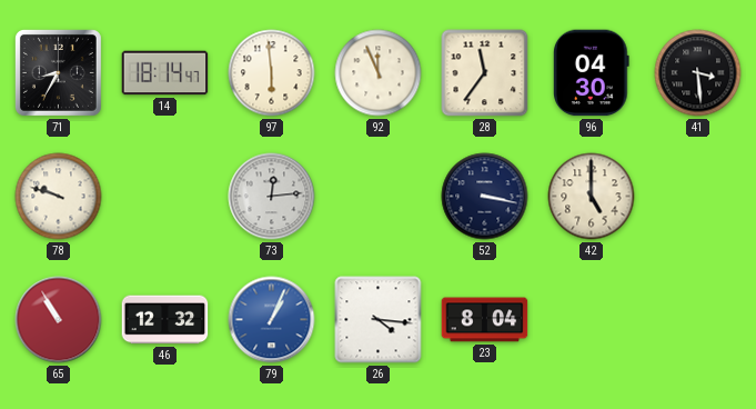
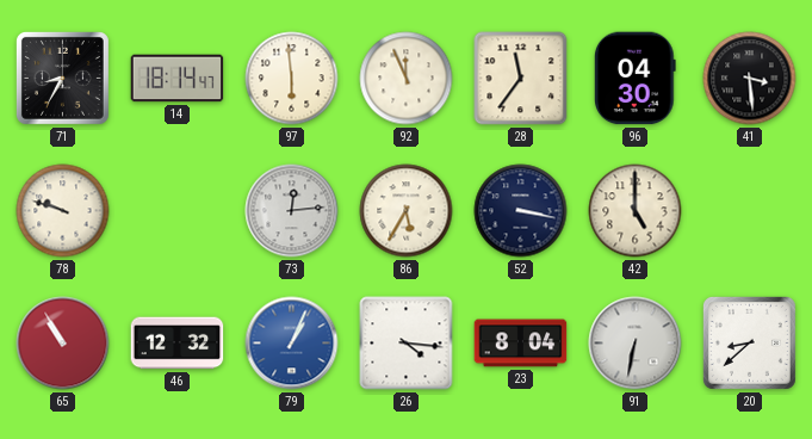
86: none -> 5:35
91: none -> 6:32
20: none -> 8:38
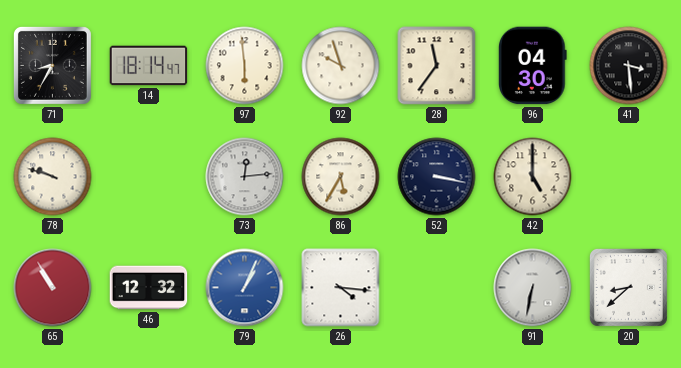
92: 11:56 -> 9:57
23: 8:04 -> none
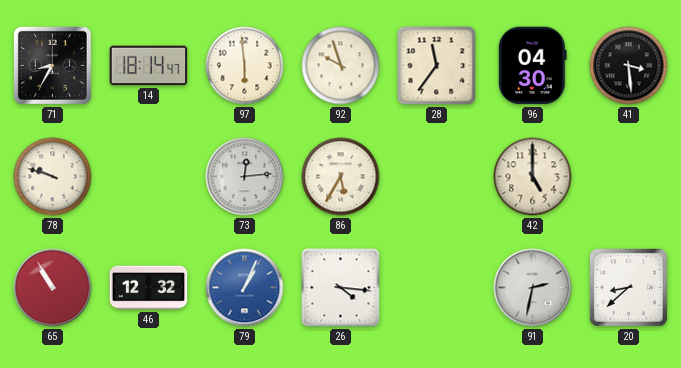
52: 3:17 -> none
91: 6:32 -> 2:32
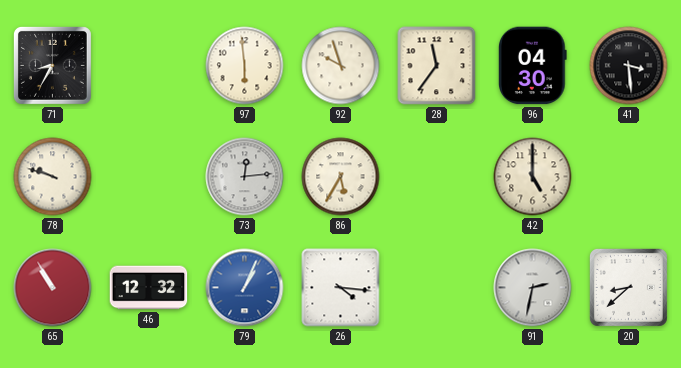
14: 18:14 -> none
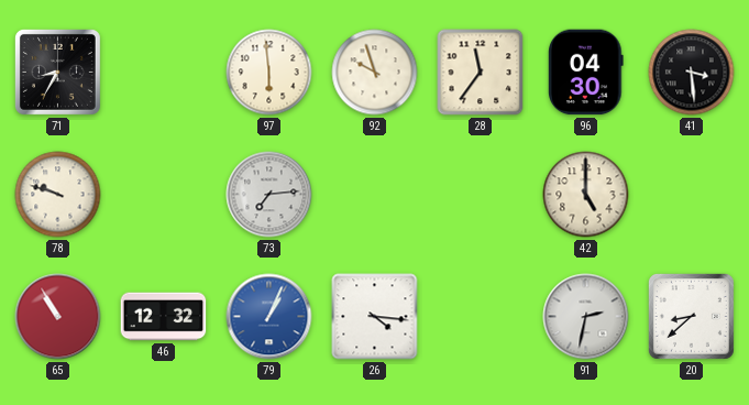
73: 12:14 -> 7:14
86: 5:35 -> none
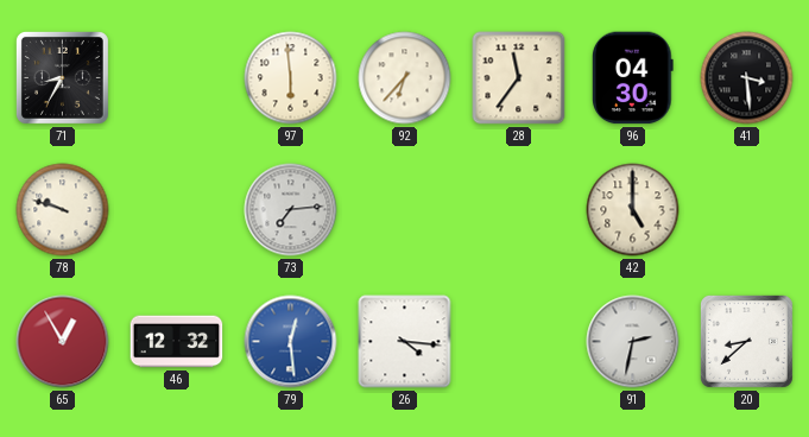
92: 9:57 -> 6:37
65: 10:55 -> 12:55
79: 1:04 -> 12:29
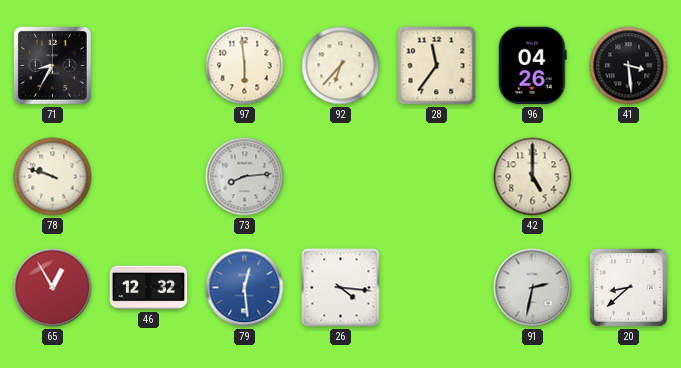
96: 04:30 -> 04:26
73: 7:14 -> 8:14
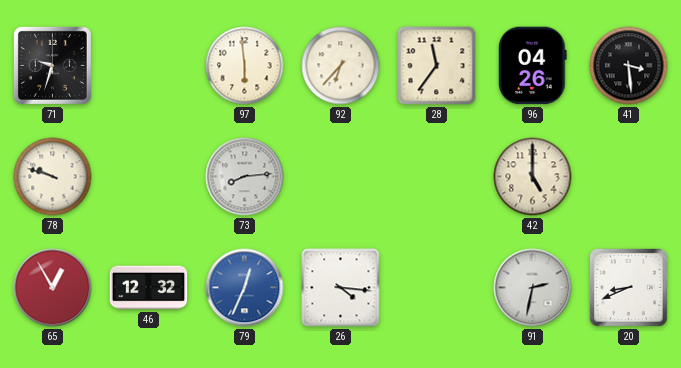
71: 8:35 -> 9:33
79: 12:29 -> 12:34
20: 8:38 -> 8:41
